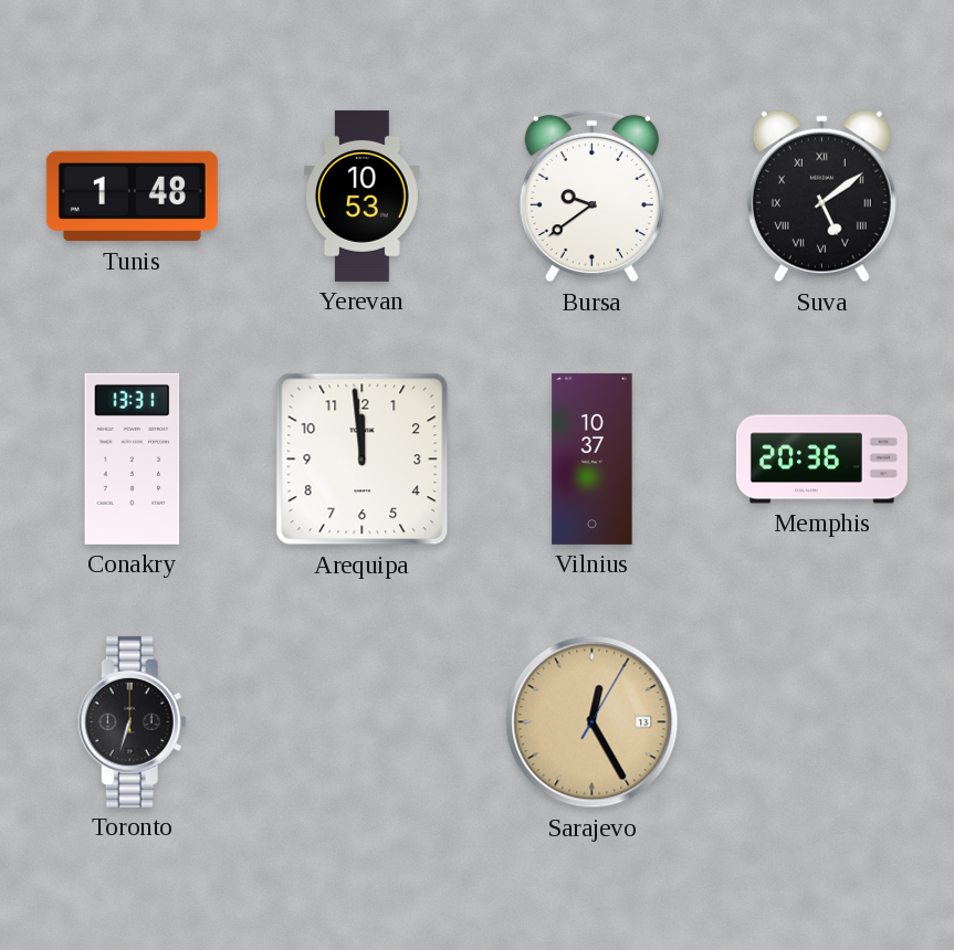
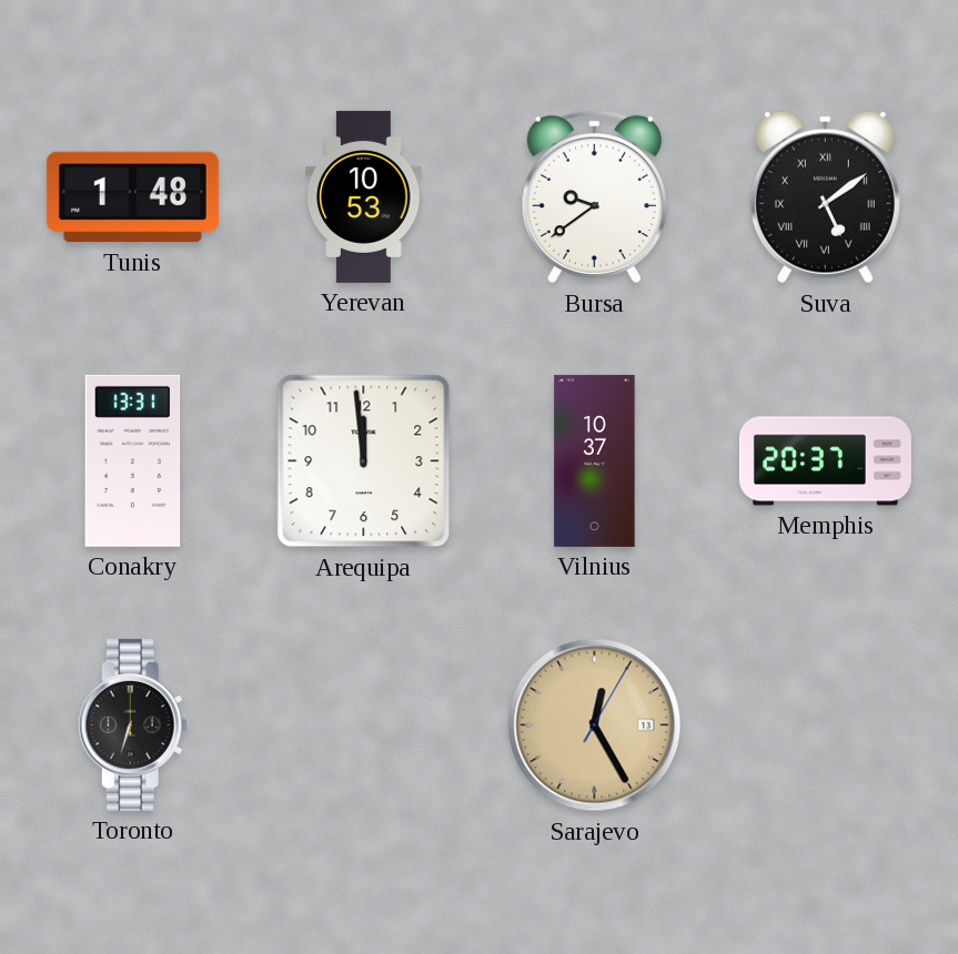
Memphis: 20:36 -> 20:37
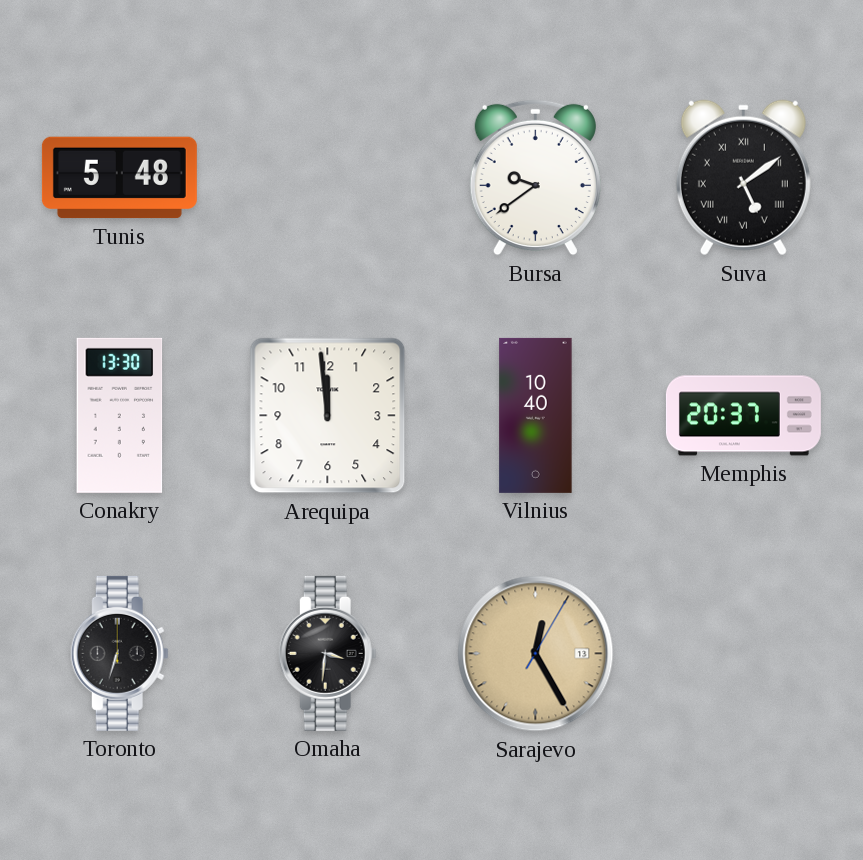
Tunis: 1:48 -> 5:48
Yerevan: 10:53 -> none
Conakry: 13:31 -> 13:30
Vilnius: 10:37 -> 10:40
Omaha: none -> 3:31
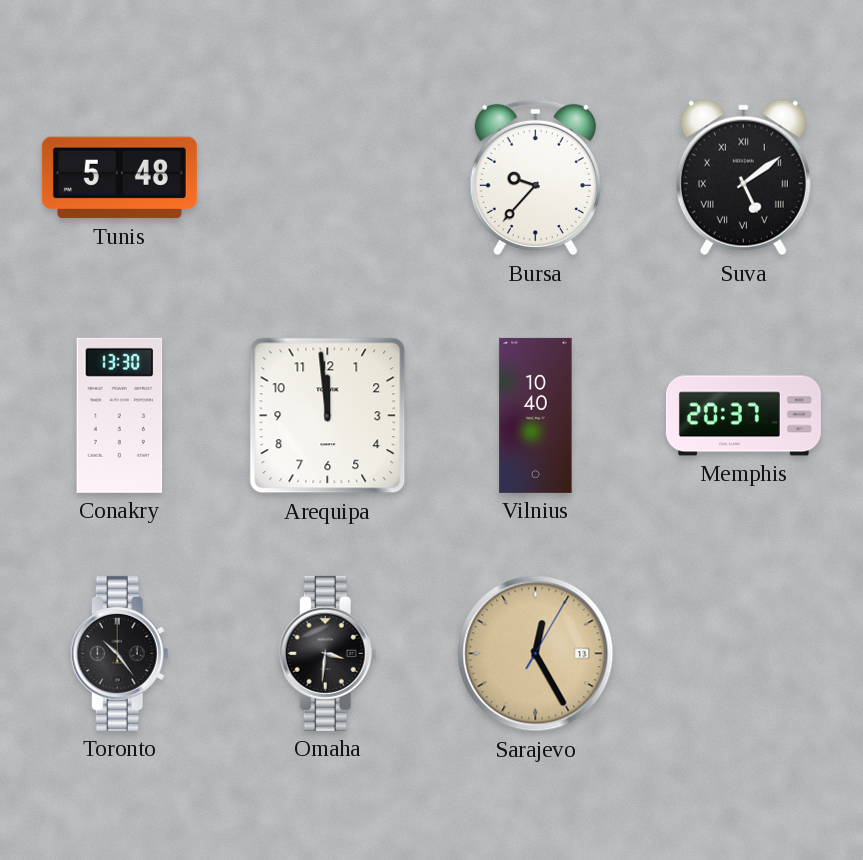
Bursa: 9:39 -> 9:37
Toronto: 6:33 -> 10:24
